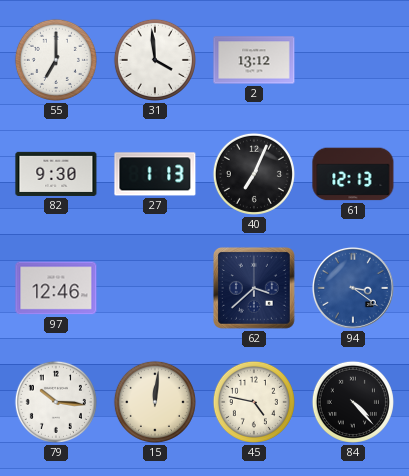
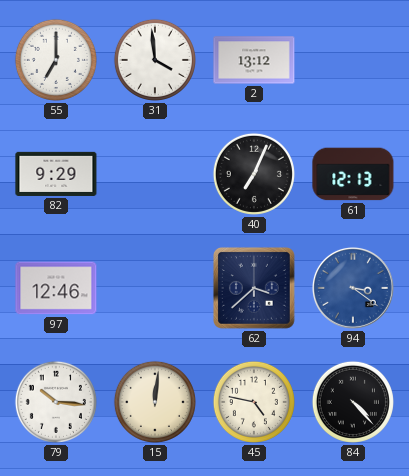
82: 9:30 -> 9:29
27: 1:13 -> none
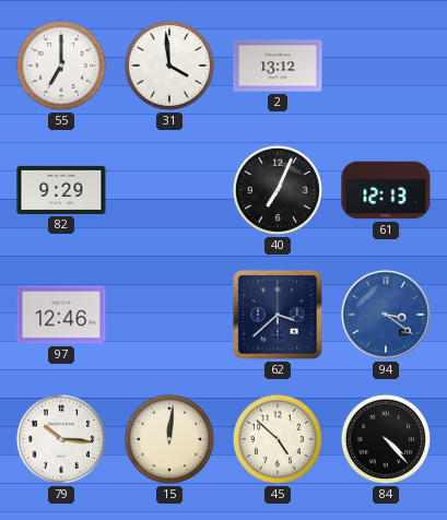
45: 4:47 -> 4:52
